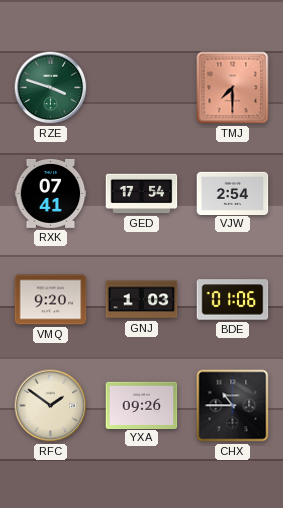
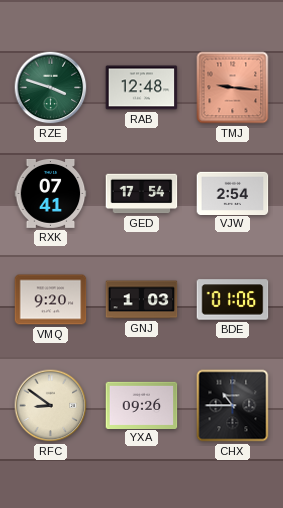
RAB: none -> 12:48
TMJ: 7:30 -> 9:16
RFC: 1:51 -> 8:51
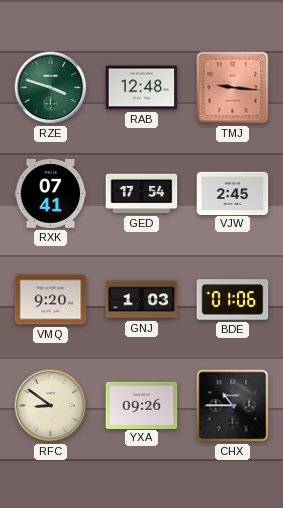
VJW: 2:54 -> 2:45
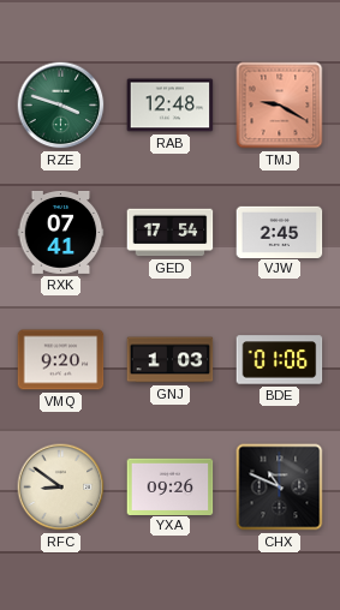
TMJ: 9:16 -> 9:20
CHX: 10:45 -> 10:49
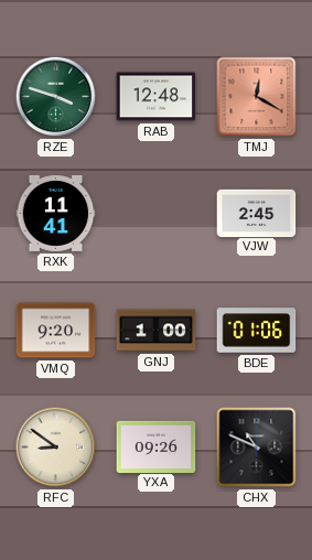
TMJ: 9:20 -> 12:20
RXK: 07:41 -> 11:41
GED: 17:54 -> none
GNJ: 1:03 -> 1:00
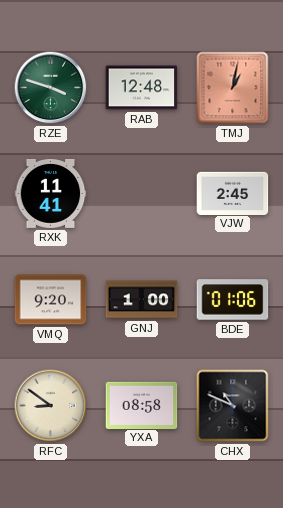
TMJ: 12:20 -> 1:02
YXA: 09:26 -> 08:58
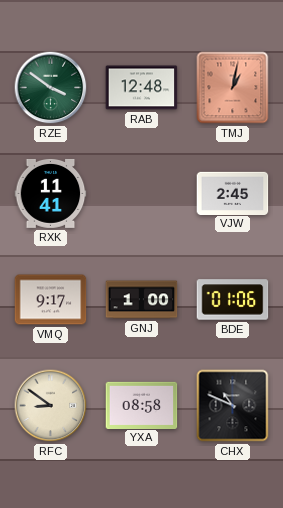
RZE: 3:48 -> 3:51
VMQ: 9:20 -> 9:17
